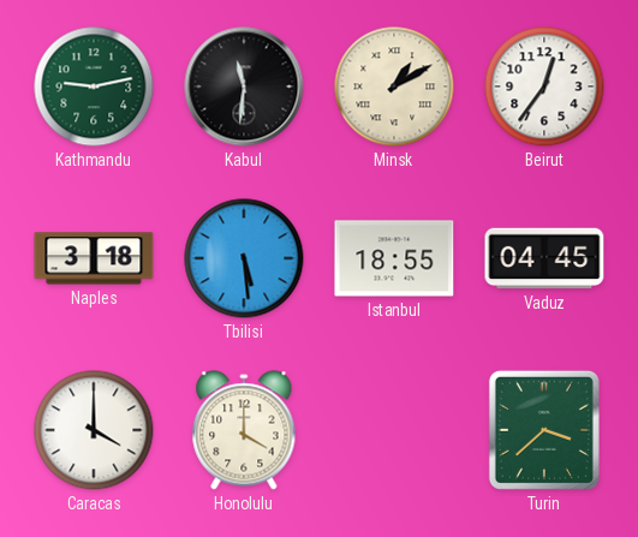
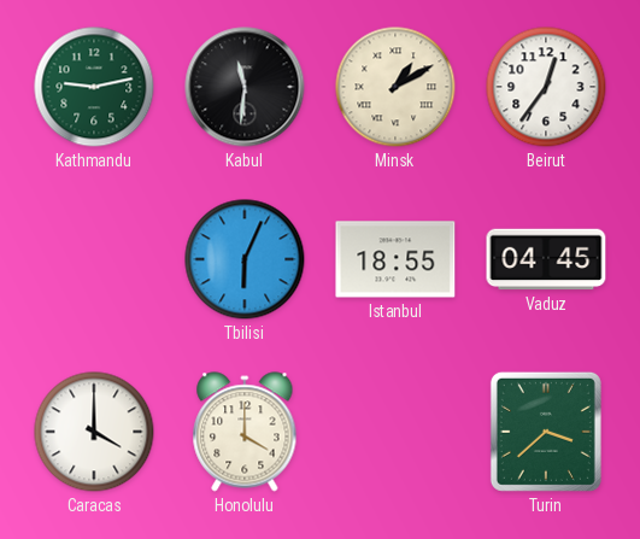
Naples: 3:18 -> none
Tbilisi: 5:29 -> 6:04
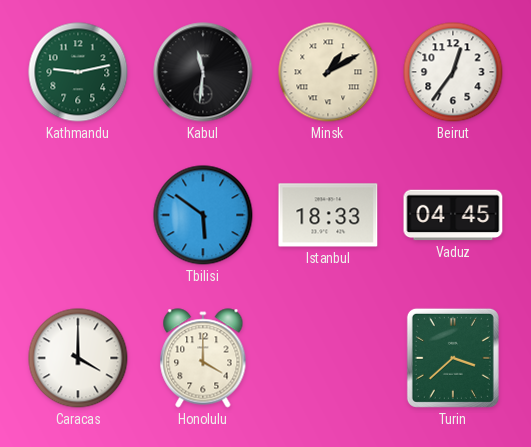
Tbilisi: 6:04 -> 5:51
Istanbul: 18:55 -> 18:33
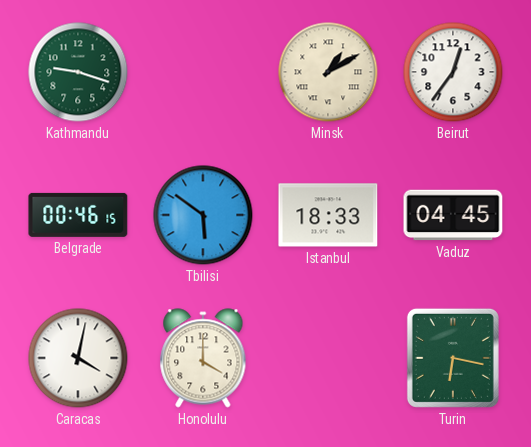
Kathmandu: 9:13 -> 9:18
Kabul: 11:31 -> none
Belgrade: none -> 00:46
Caracas: 4:00 -> 4:02
Turin: 3:38 -> 6:17
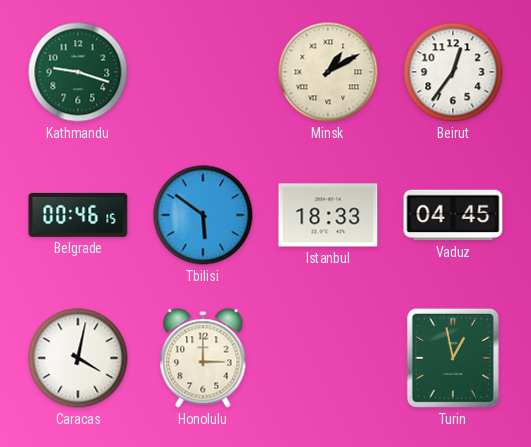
Honolulu: 4:00 -> 3:00
Turin: 6:17 -> 12:58
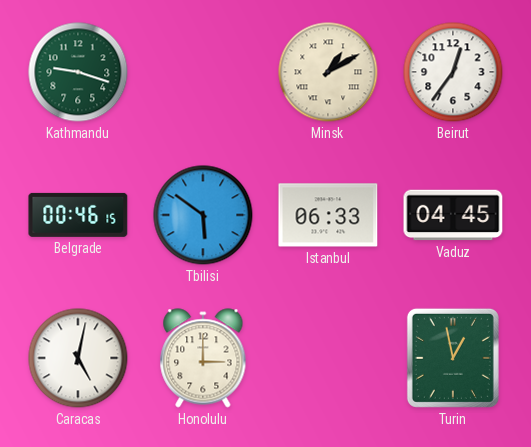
Istanbul: 18:33 -> 06:33
Caracas: 4:02 -> 5:02
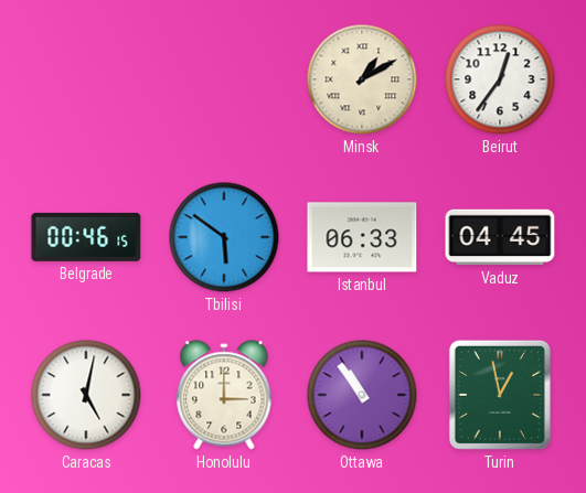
Kathmandu: 9:18 -> none
Ottawa: none -> 10:54
